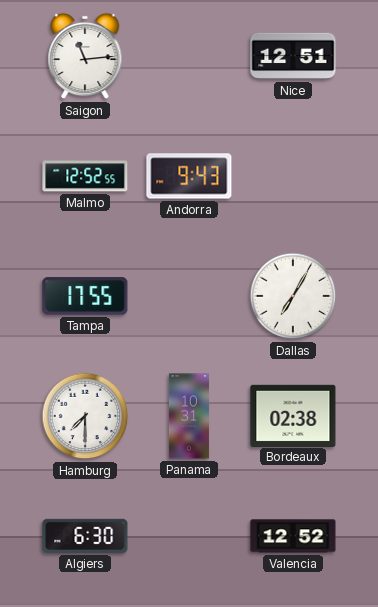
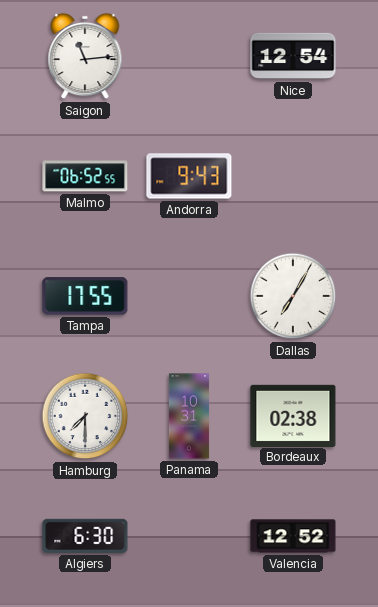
Nice: 12:51 -> 12:54
Malmo: 12:52 -> 06:52
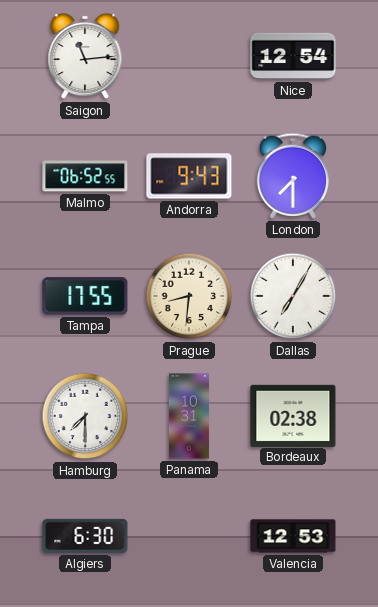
London: none -> 7:30
Prague: none -> 8:31
Valencia: 12:52 -> 12:53
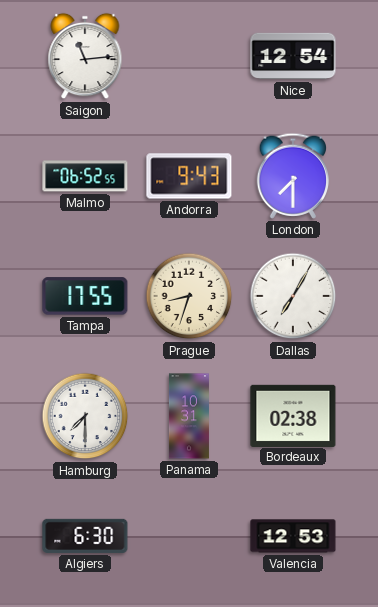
Prague: 8:31 -> 8:33
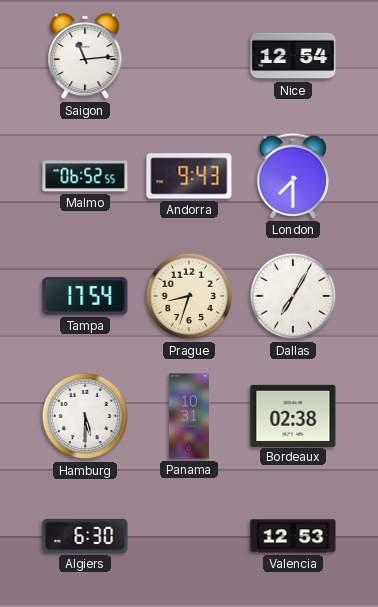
Tampa: 17:55 -> 17:54
Hamburg: 7:30 -> 5:30
